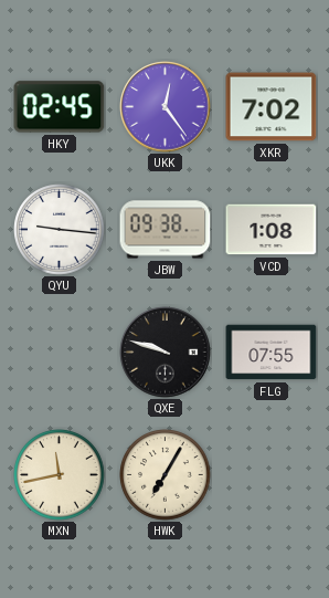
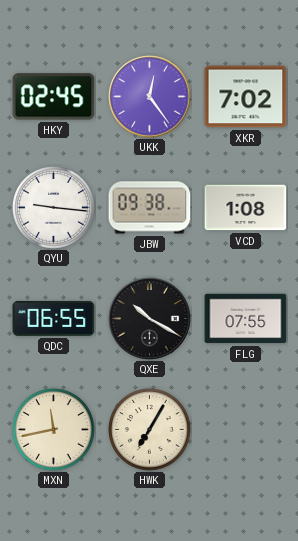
QDC: none -> 06:55
QXE: 9:48 -> 10:20
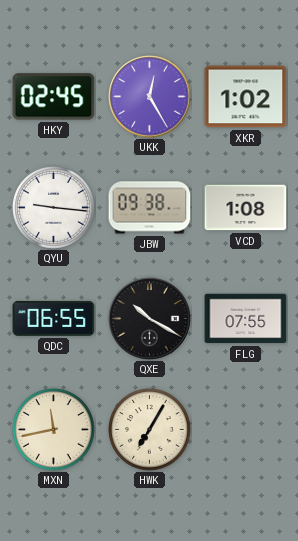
UKK: 12:24 -> 12:25
XKR: 7:02 -> 1:02
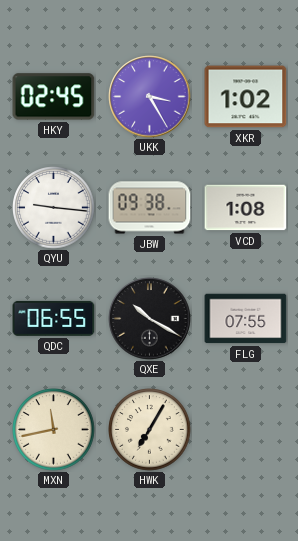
UKK: 12:25 -> 3:25
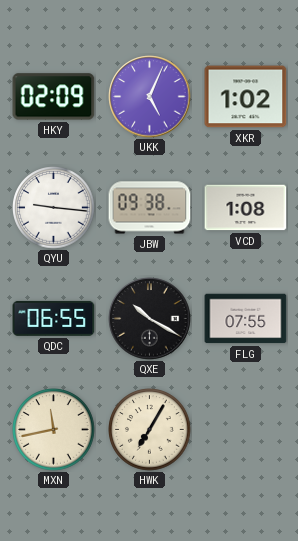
HKY: 02:45 -> 02:09
UKK: 3:25 -> 5:04
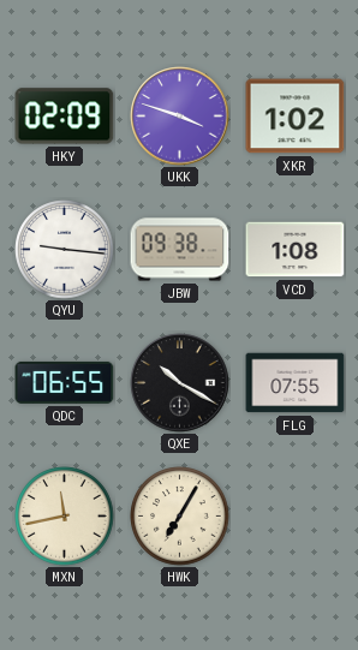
UKK: 5:04 -> 3:48
